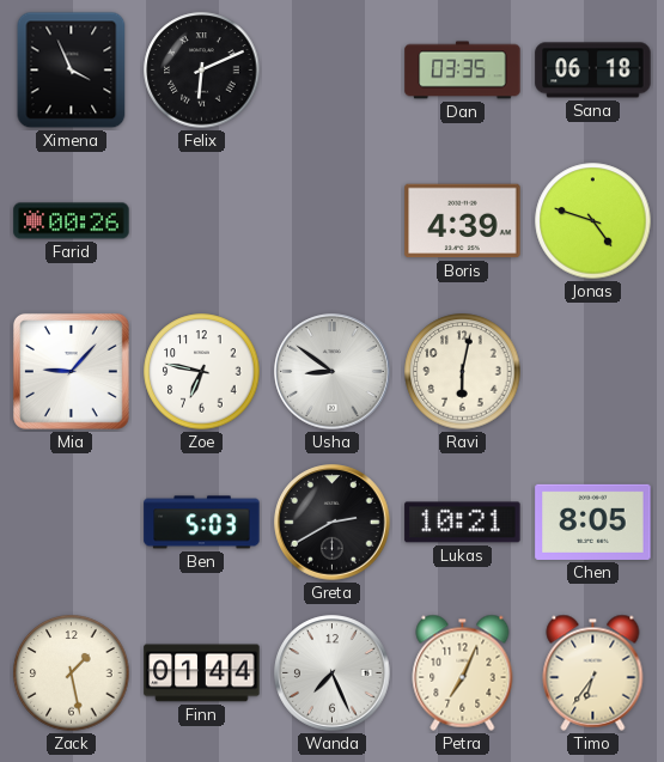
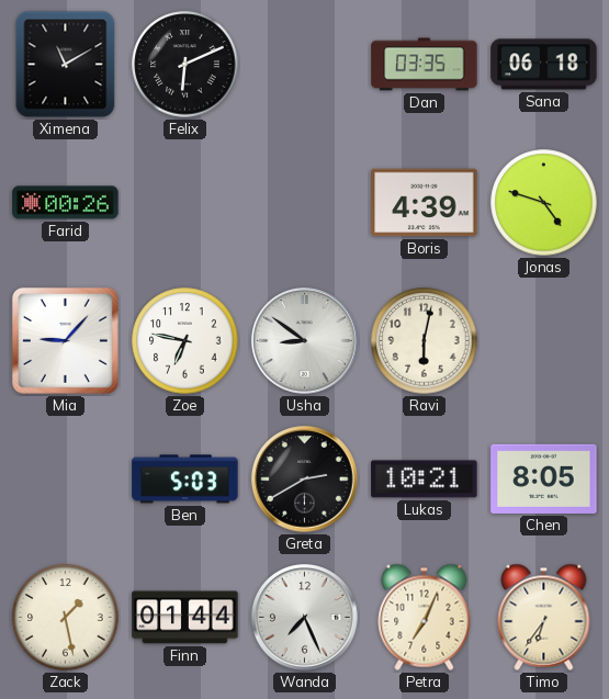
Ximena: 3:56 -> 11:10
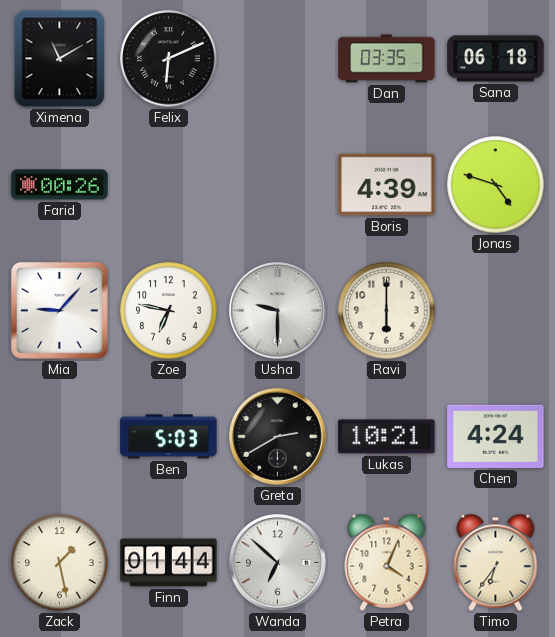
Usha: 8:51 -> 9:30
Ravi: 6:02 -> 6:00
Chen: 8:05 -> 4:24
Wanda: 7:26 -> 6:52
Petra: 7:04 -> 4:04
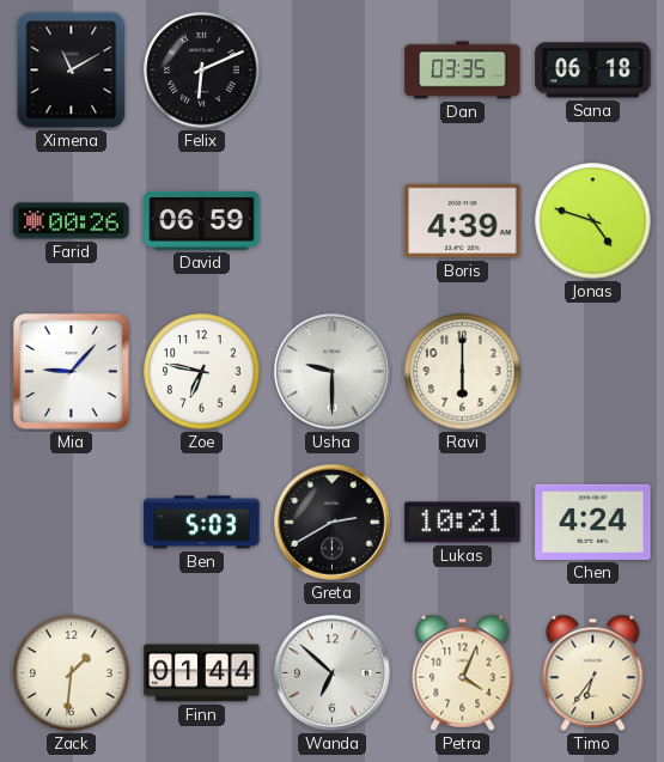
David: none -> 06:59
Zack: 1:28 -> 1:31
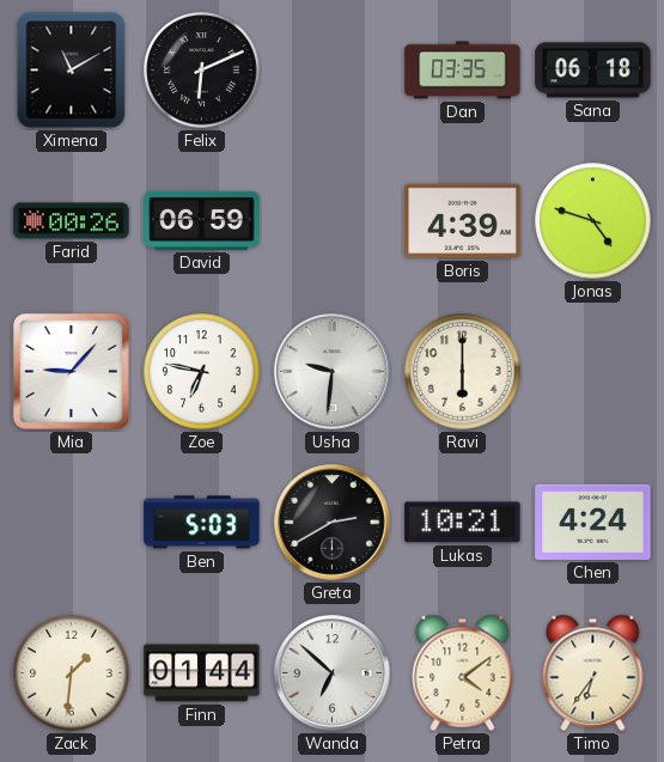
Usha: 9:30 -> 9:31
Petra: 4:04 -> 4:09
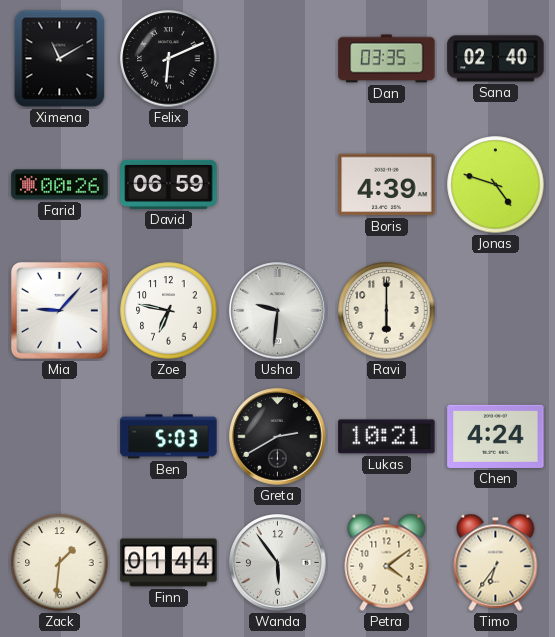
Sana: 06:18 -> 02:40
Wanda: 6:52 -> 5:54
